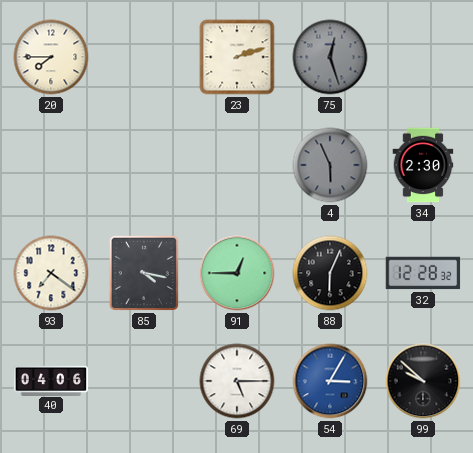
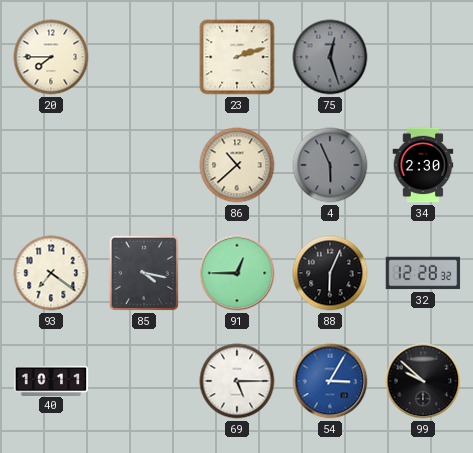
86: none -> 10:38
40: 04:06 -> 10:11
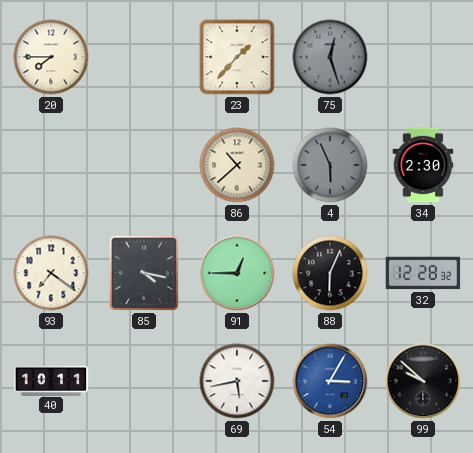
23: 2:12 -> 1:37
69: 5:15 -> 5:43
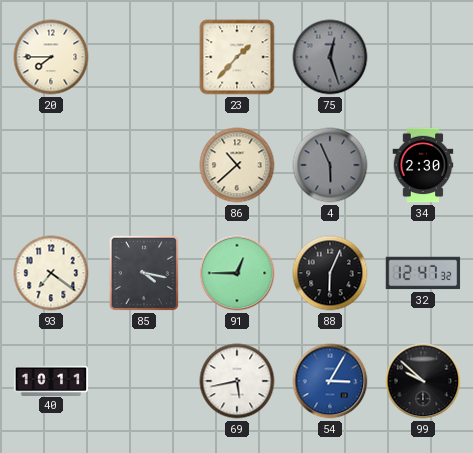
32: 12:28 -> 12:47
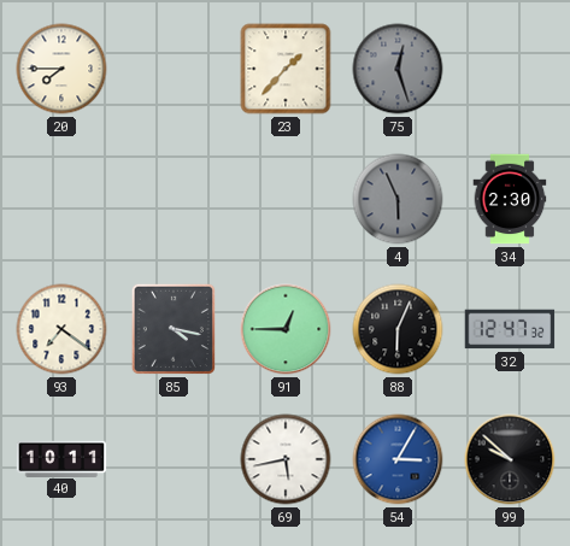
86: 10:38 -> none
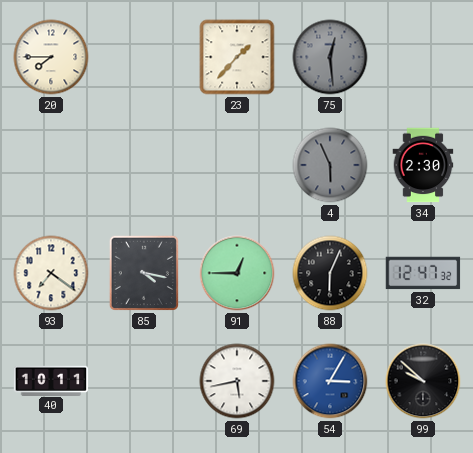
75: 12:27 -> 12:29
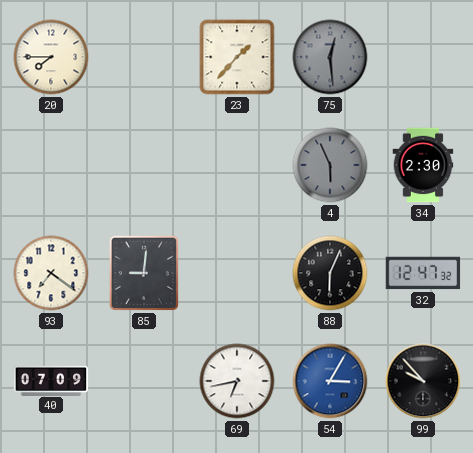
85: 4:17 -> 9:01
91: 12:45 -> none
40: 10:11 -> 07:09
69: 5:43 -> 6:43
99: 9:52 -> 9:53
